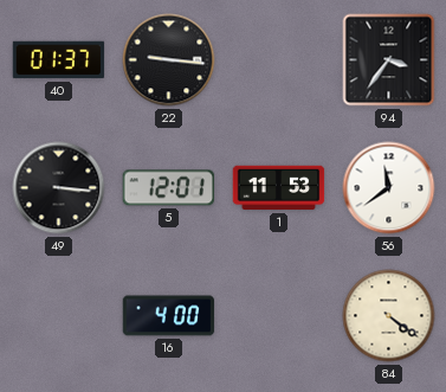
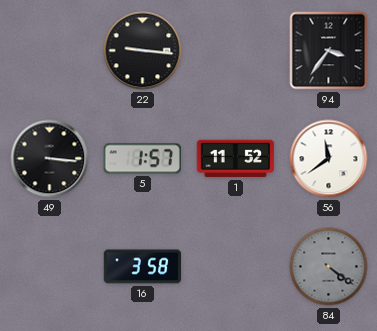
40: 01:37 -> none
5: 12:01 -> 1:57
1: 11:53 -> 11:52
16: 4:00 -> 3:58
84 dial: cream -> grey
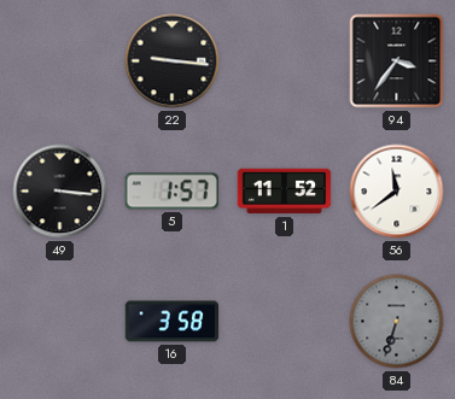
84: 4:21 -> 6:33
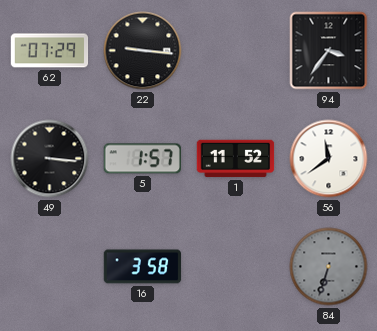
62: none -> 07:29
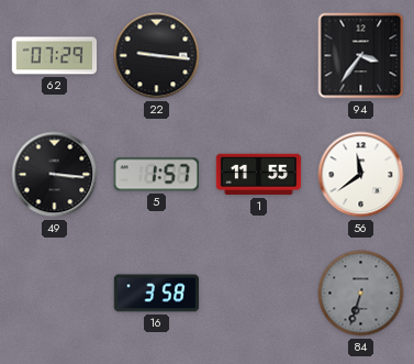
1: 11:52 -> 11:55
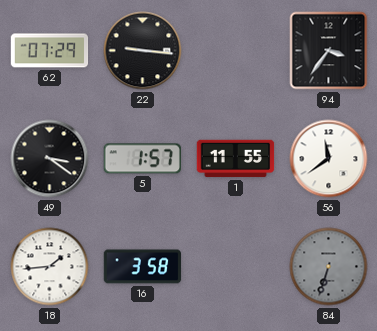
49: 3:16 -> 3:21
18: none -> 1:44
